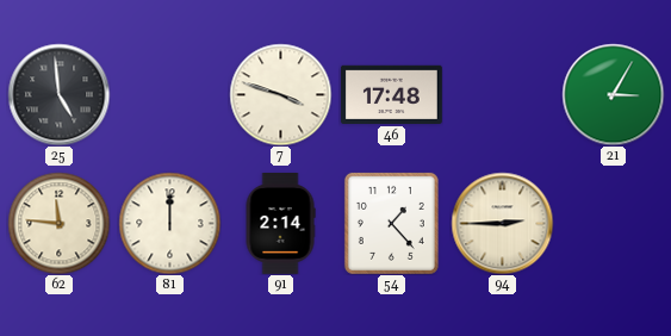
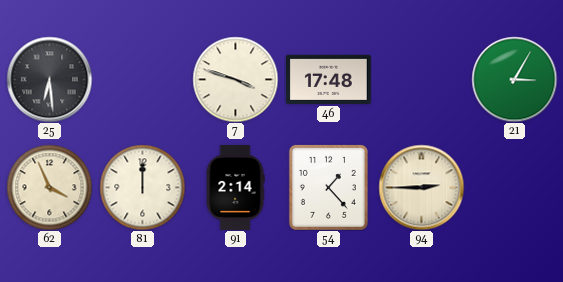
25: 4:59 -> 6:29
62: 11:46 -> 3:56
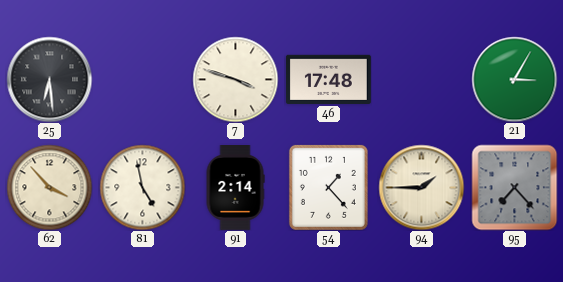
62: 3:56 -> 3:53
81: 12:00 -> 4:58
94: 2:45 -> 1:45
95: none -> 7:23
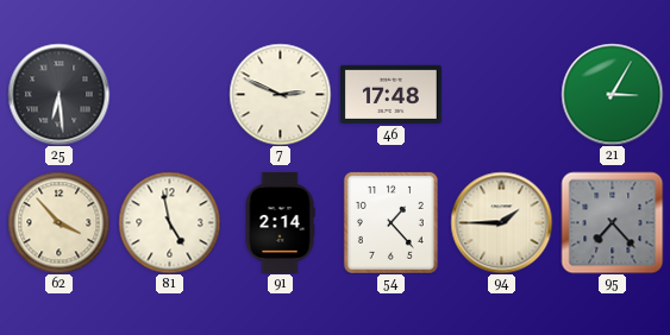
7: 3:48 -> 2:49
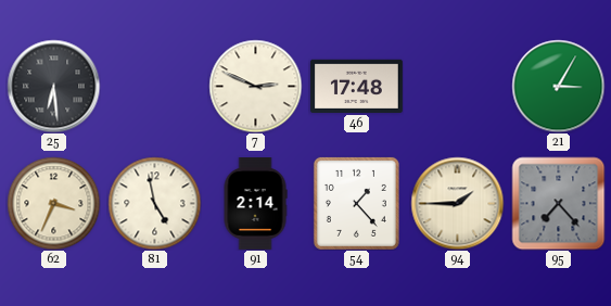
62: 3:53 -> 3:34
